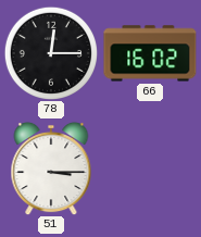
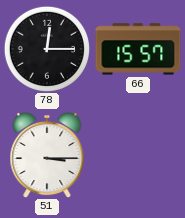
66: 16:02 -> 15:57
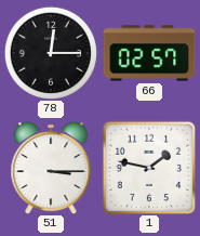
66: 15:57 -> 02:57
1: none -> 1:47
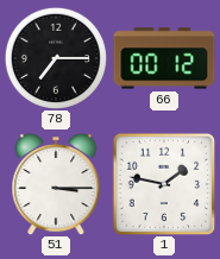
78: 12:15 -> 7:15
66: 02:57 -> 00:12
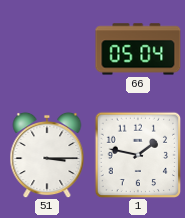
78: 7:15 -> none
66: 00:12 -> 05:04
